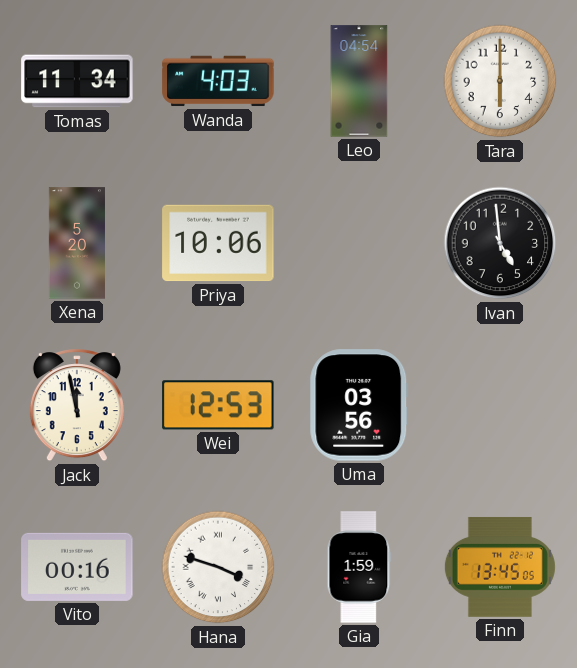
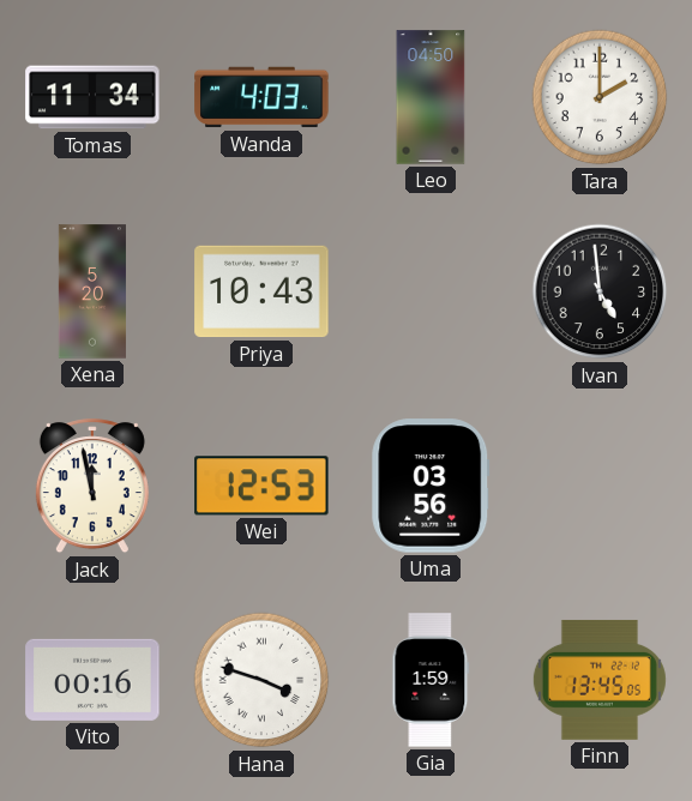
Leo: 04:54 -> 04:50
Tara: 6:00 -> 2:00
Priya: 10:06 -> 10:43
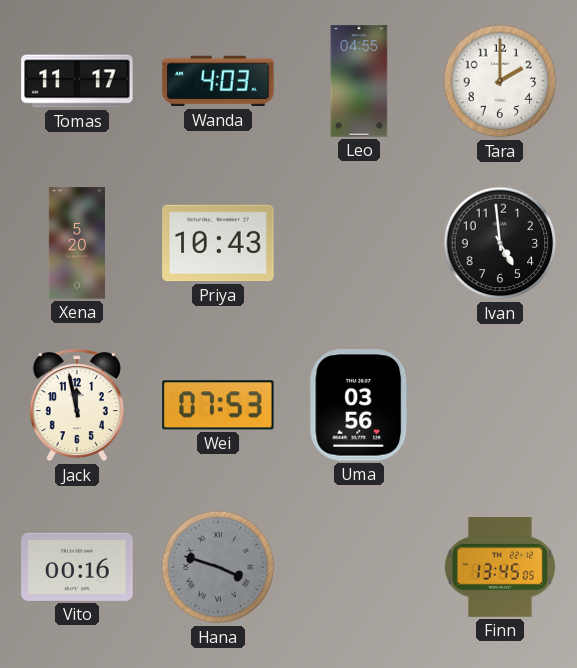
Tomas: 11:34 -> 11:17
Leo: 04:50 -> 04:55
Wei: 12:53 -> 07:53
Hana dial: white -> grey
Gia: 1:59 -> none
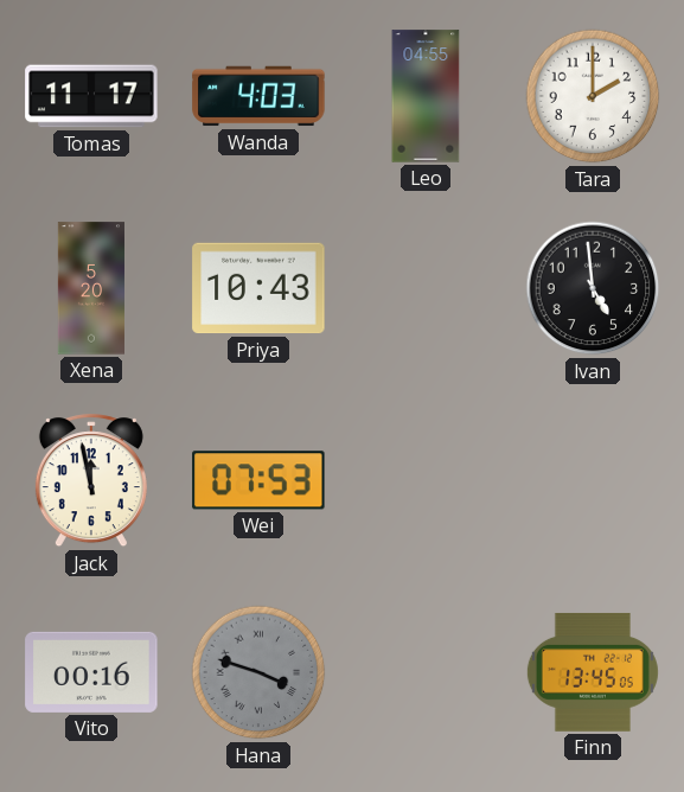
Uma: 03:56 -> none
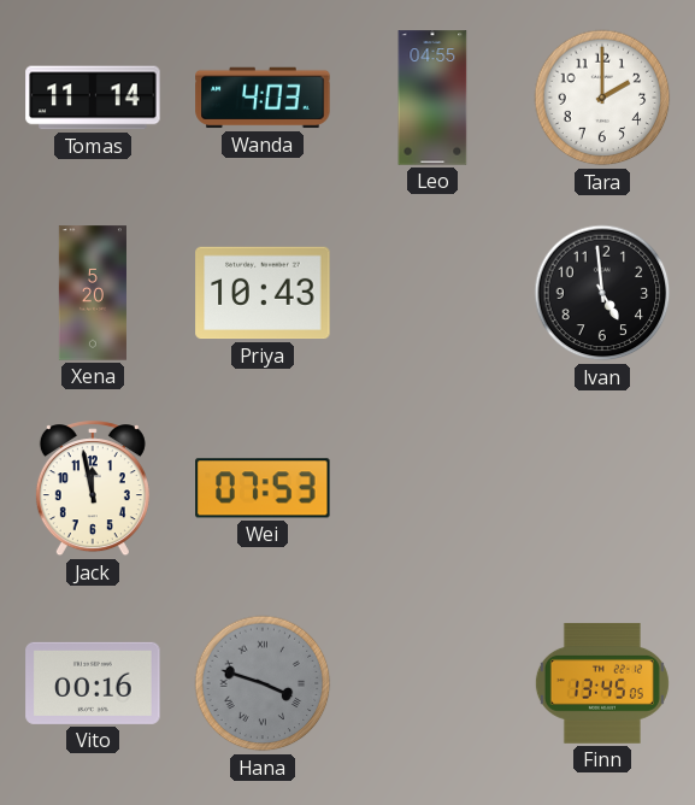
Tomas: 11:17 -> 11:14
